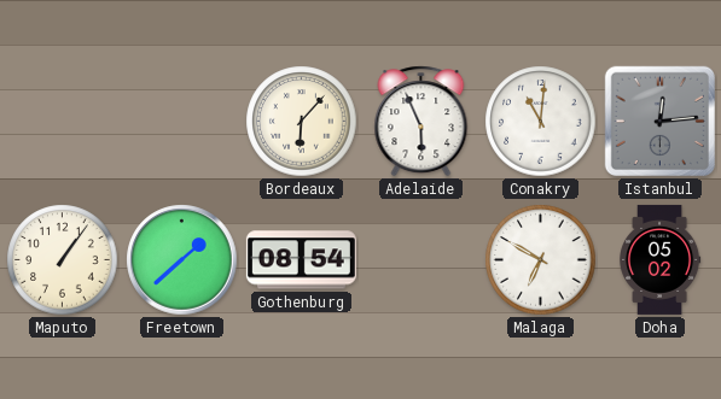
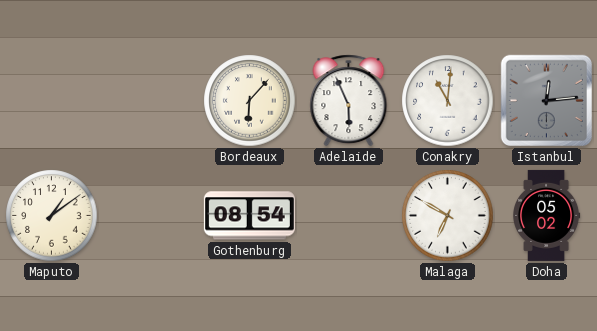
Maputo: 1:06 -> 1:09
Freetown: 1:38 -> none
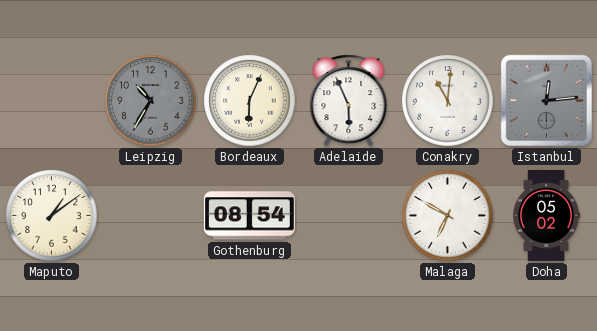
Leipzig: none -> 10:35
Bordeaux: 6:07 -> 6:04
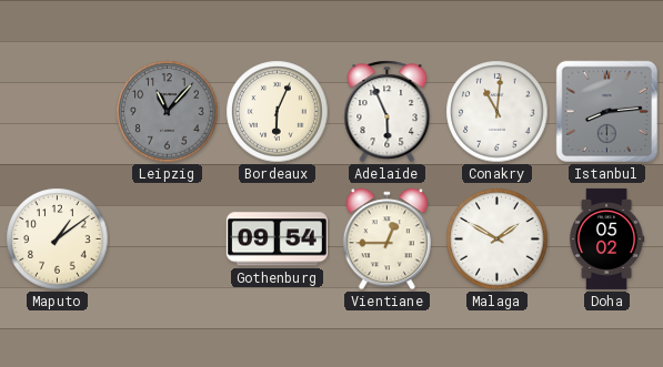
Leipzig: 10:35 -> 11:07
Istanbul: 12:14 -> 8:14
Gothenburg: 08:54 -> 09:54
Vientiane: none -> 12:45
Malaga: 6:50 -> 1:50
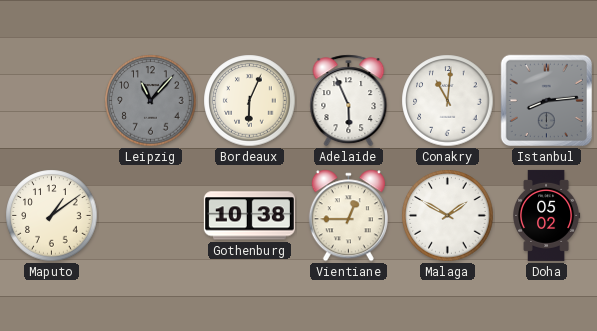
Gothenburg: 09:54 -> 10:38
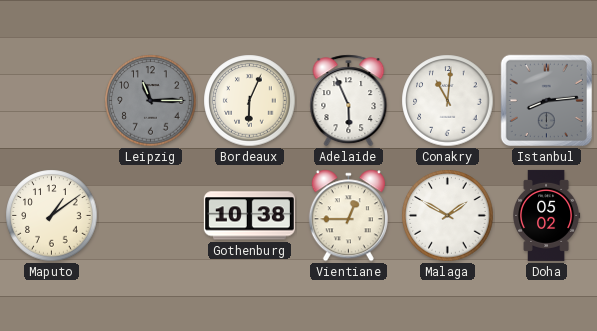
Leipzig: 11:07 -> 11:15
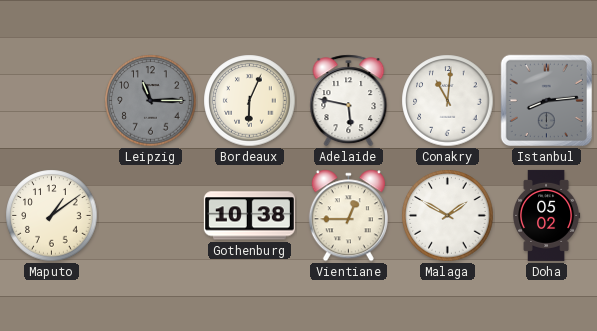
Adelaide: 5:56 -> 5:47
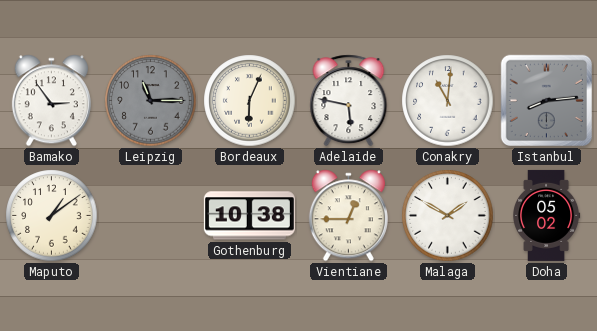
Bamako: none -> 2:54
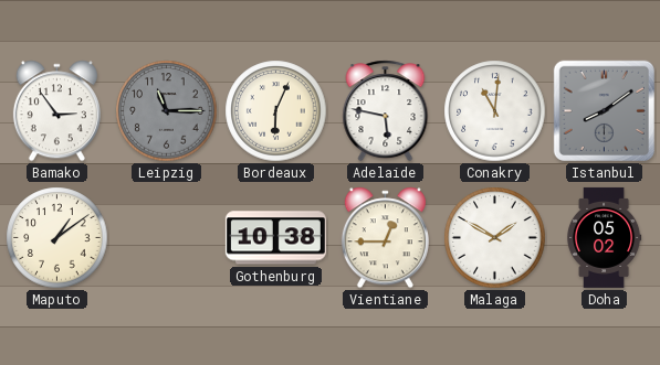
Istanbul: 8:14 -> 8:09
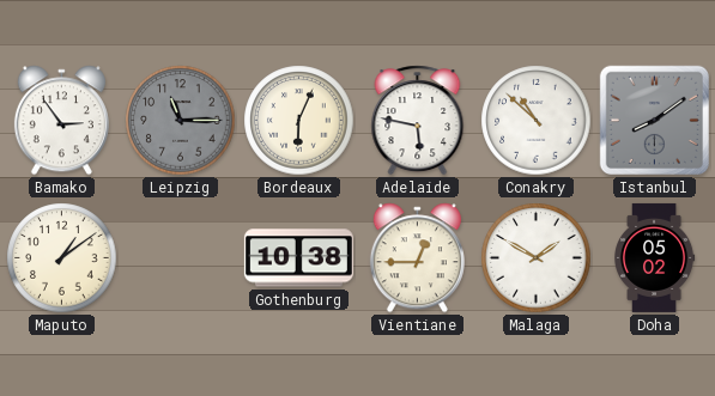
Conakry: 11:01 -> 10:52
